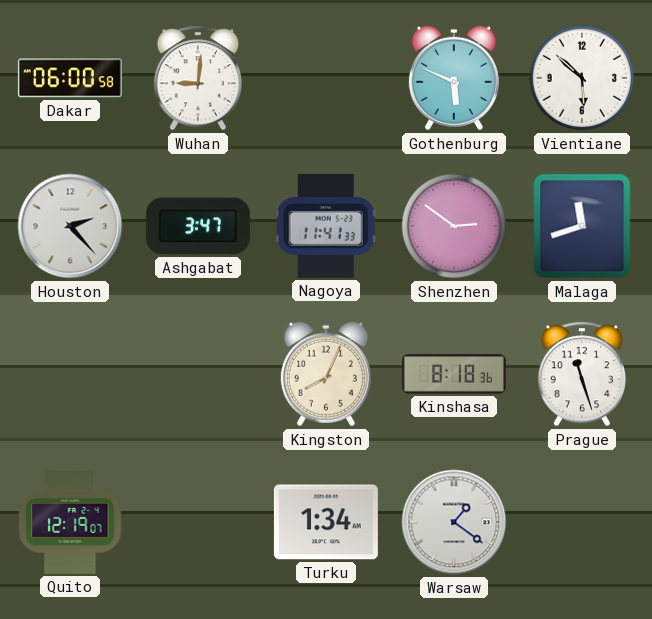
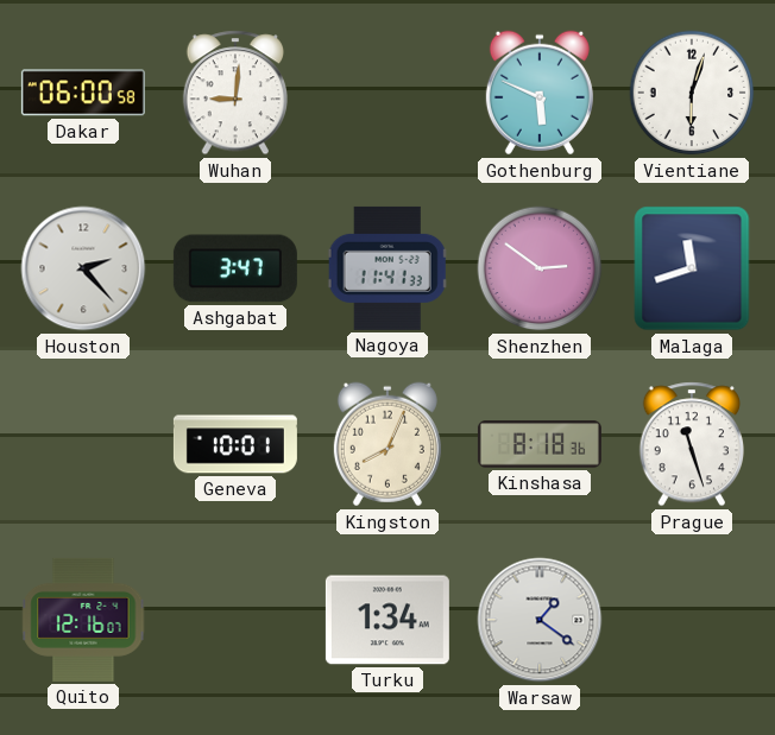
Vientiane: 5:52 -> 6:03
Geneva: none -> 10:01
Quito: 12:19 -> 12:16
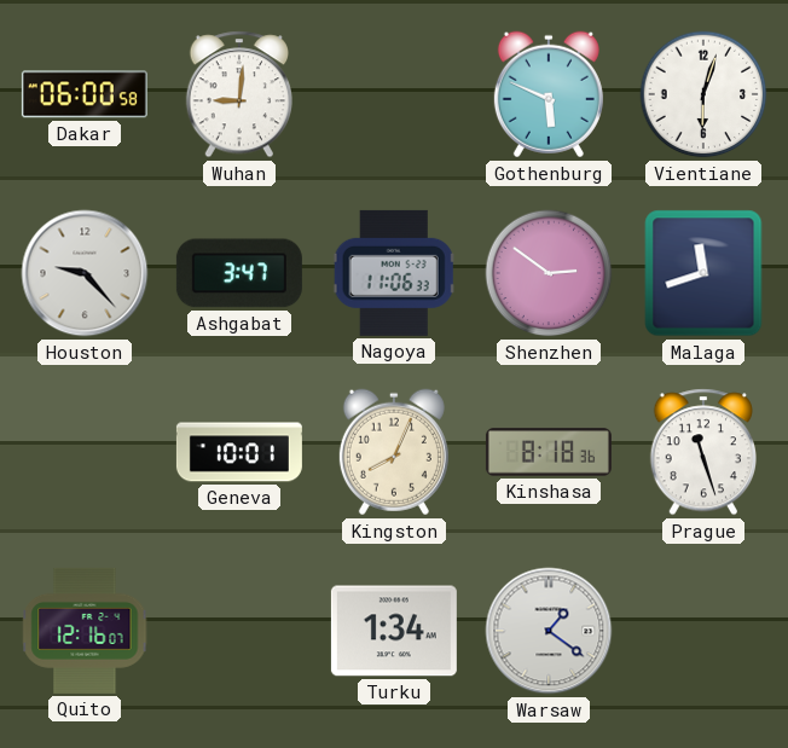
Houston: 2:23 -> 9:23
Nagoya: 11:41 -> 11:06
